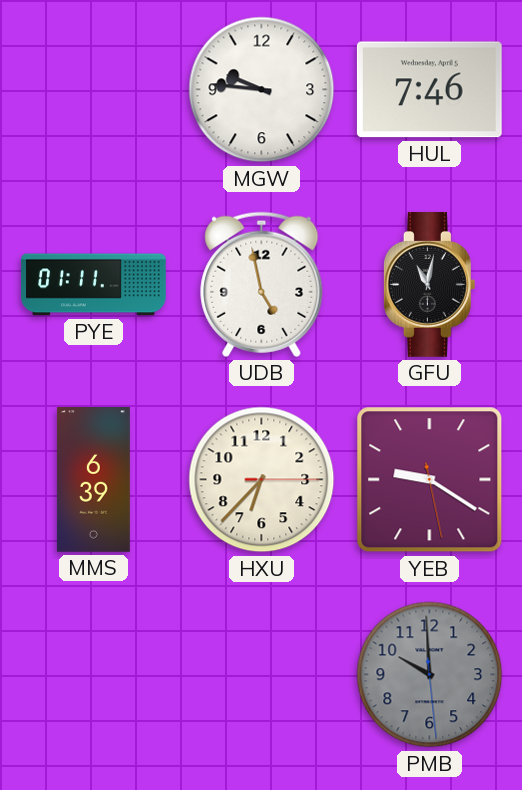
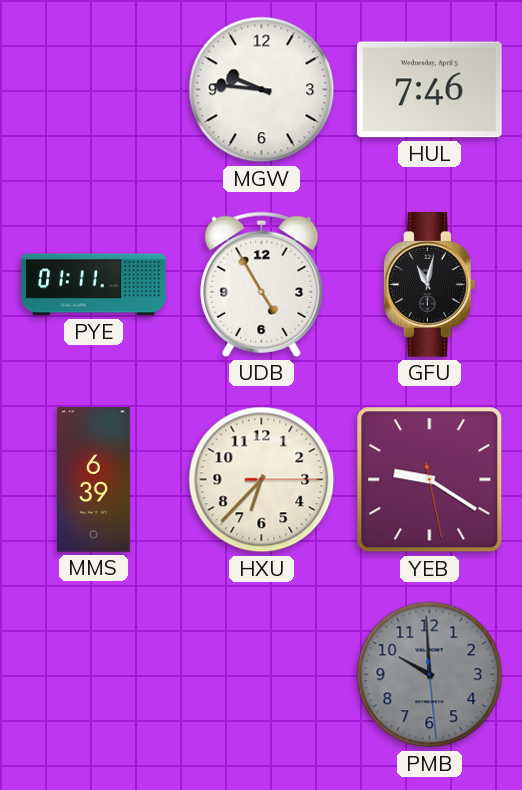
UDB: 4:58 -> 4:55
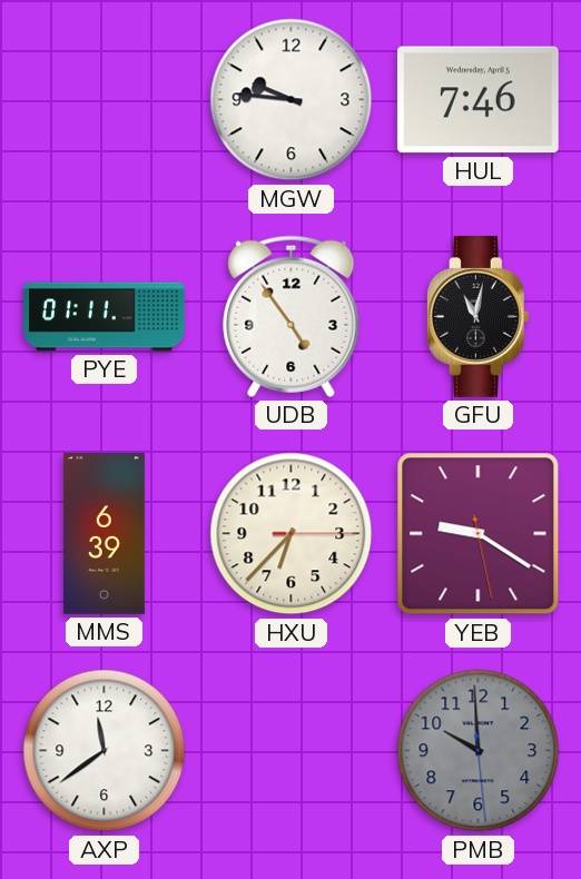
UDB: 4:55 -> 4:54
AXP: none -> 11:39
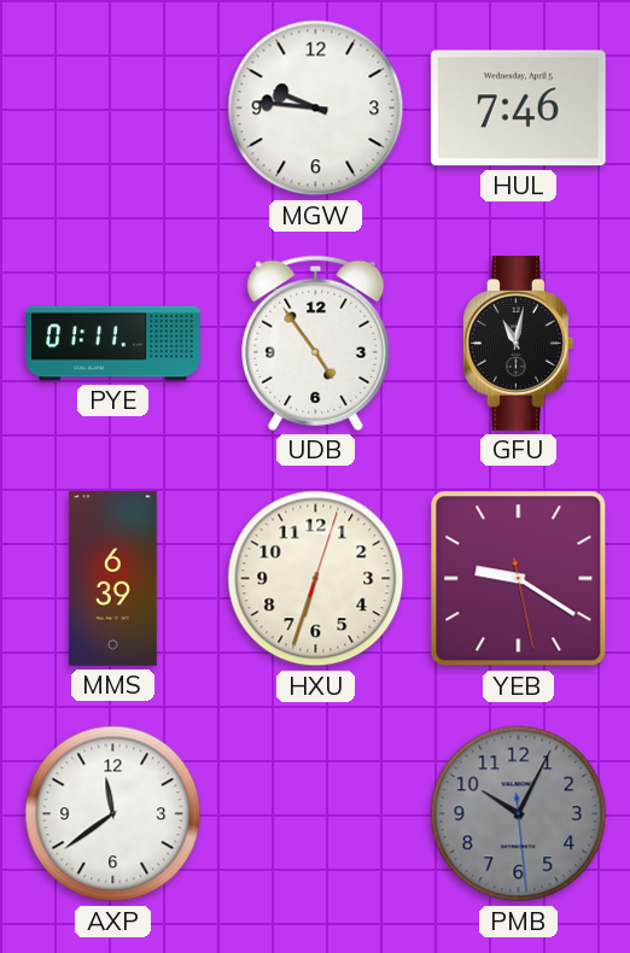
HXU: 6:37 -> 6:33
PMB: 9:59 -> 10:04
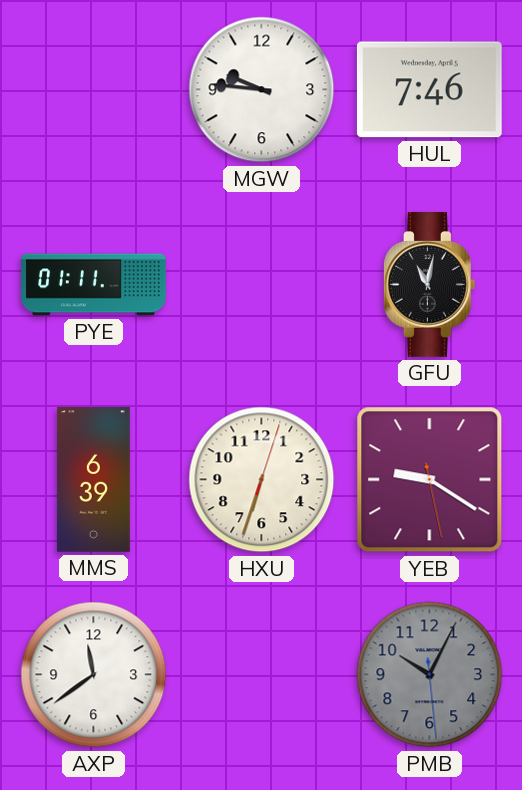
UDB: 4:54 -> none
